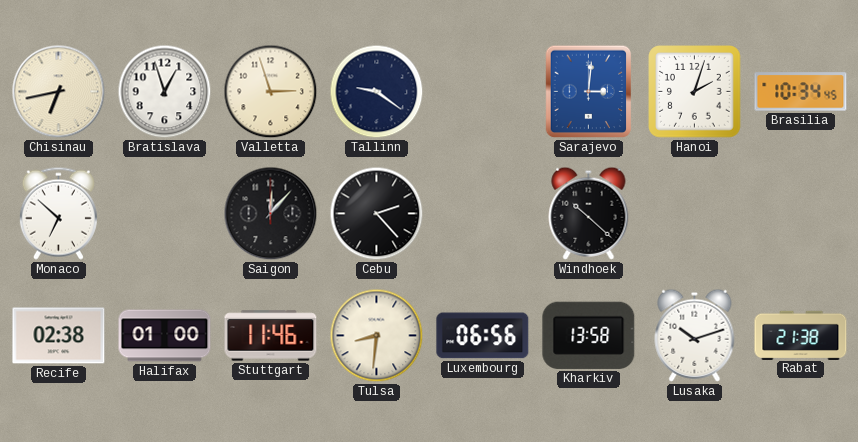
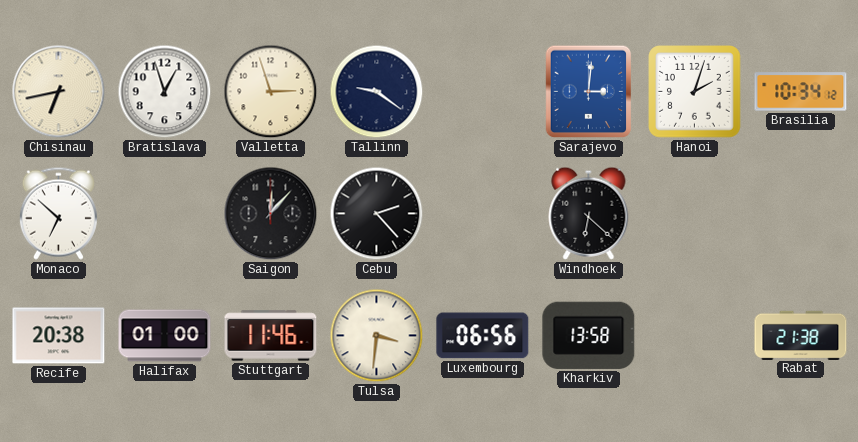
Brasilia: 10:34:45 -> 10:34:12
Windhoek: 10:22 -> 6:22
Recife: 02:38 -> 20:38
Tulsa: 8:31 -> 3:31
Lusaka: 10:12 -> none
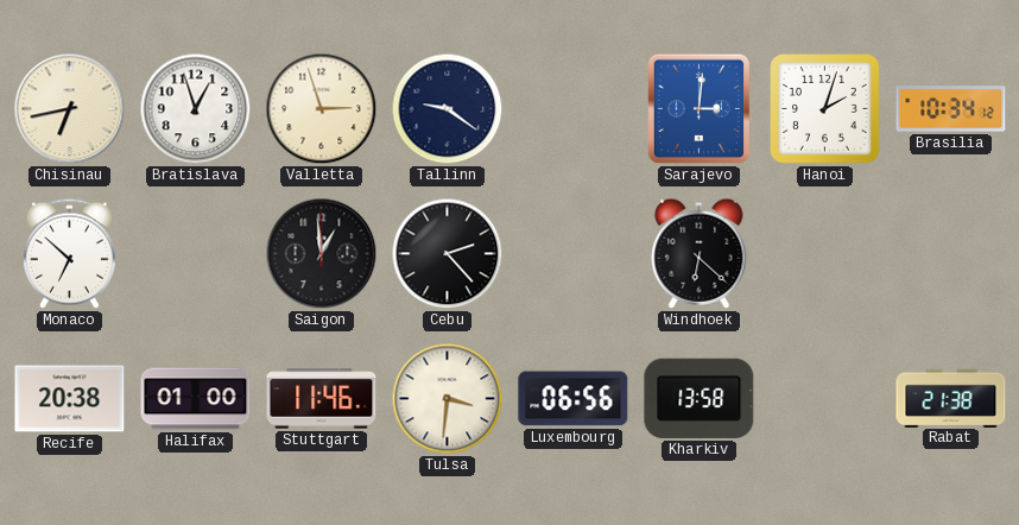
Saigon: 12:07 -> 12:59
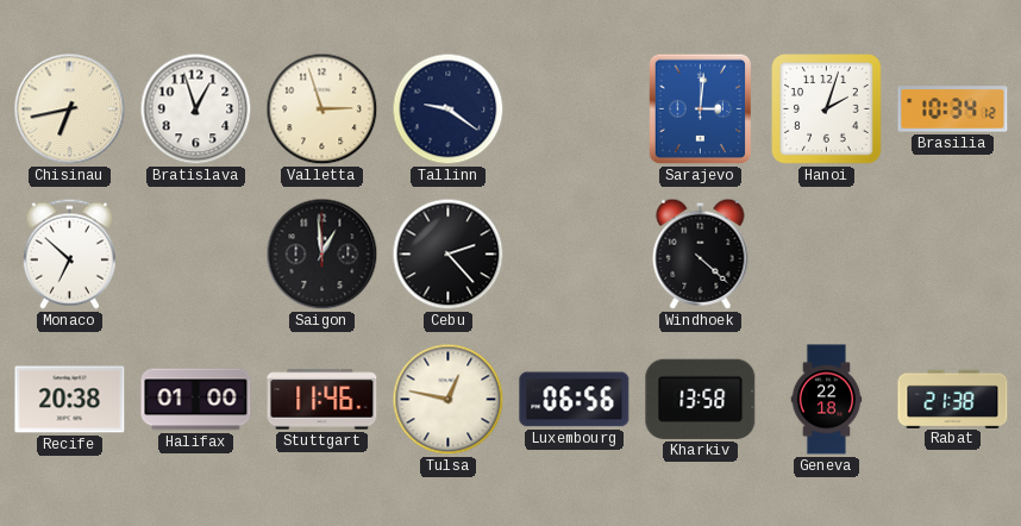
Windhoek: 6:22 -> 4:22
Tulsa: 3:31 -> 12:47
Geneva: none -> 22:18
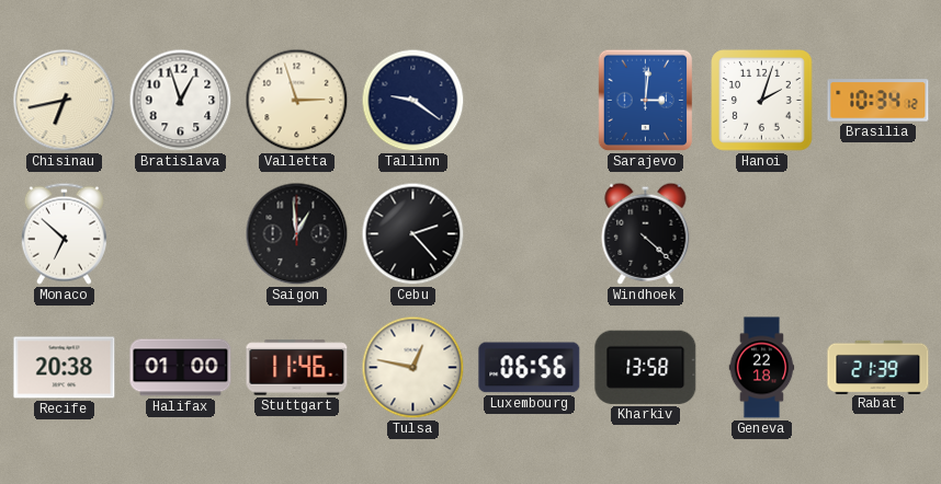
Rabat: 21:38 -> 21:39
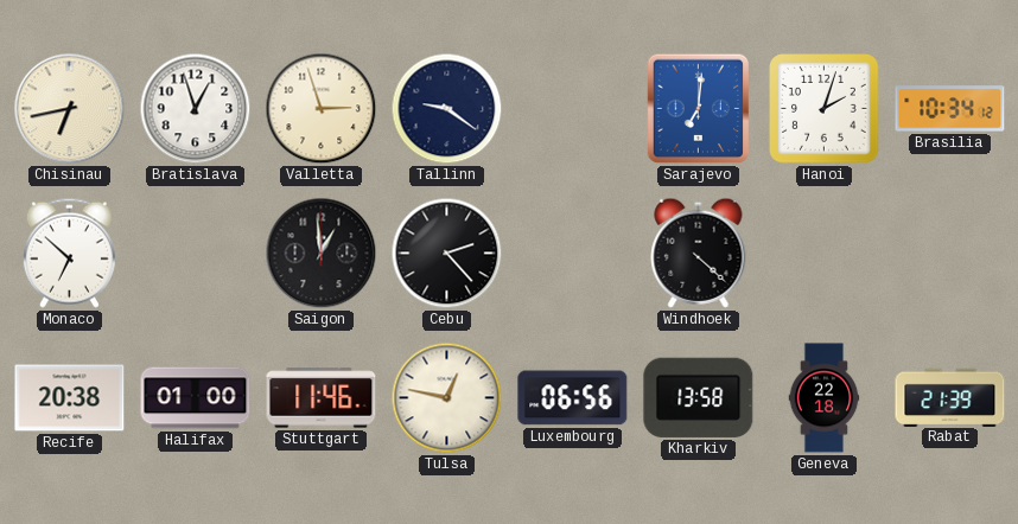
Sarajevo: 3:01 -> 7:01
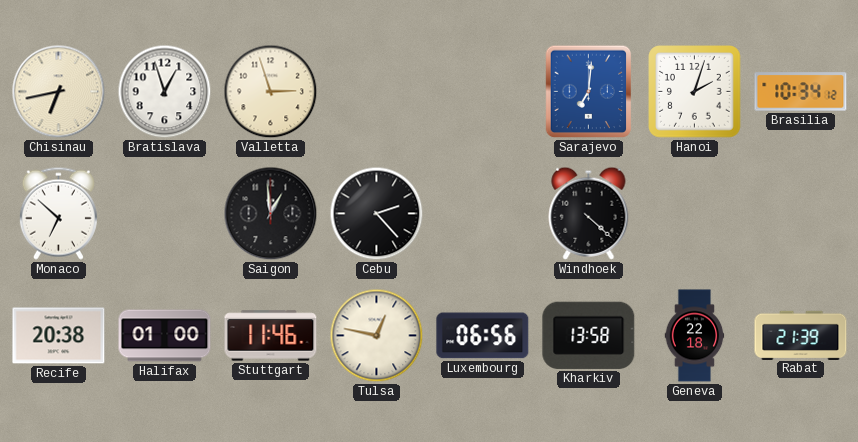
Tallinn: 9:21 -> none
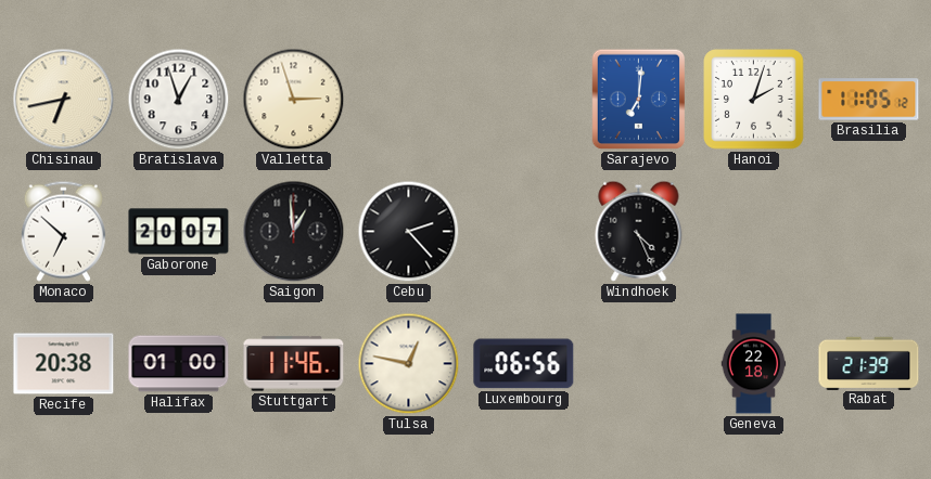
Brasilia: 10:34 -> 11:05
Gaborone: none -> 20:07
Windhoek: 4:22 -> 4:26
Kharkiv: 13:58 -> none
